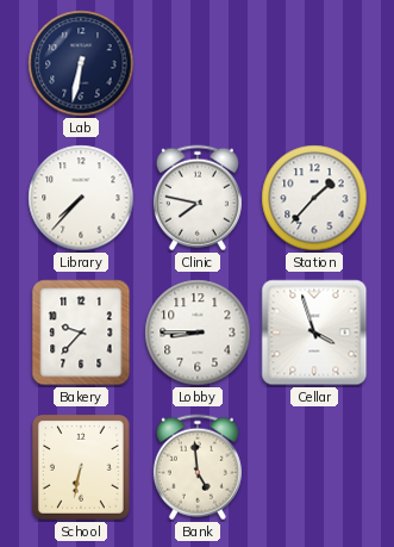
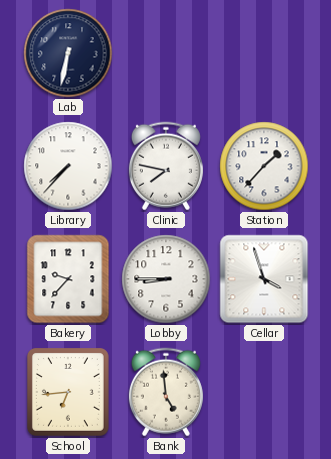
School: 6:32 -> 6:44
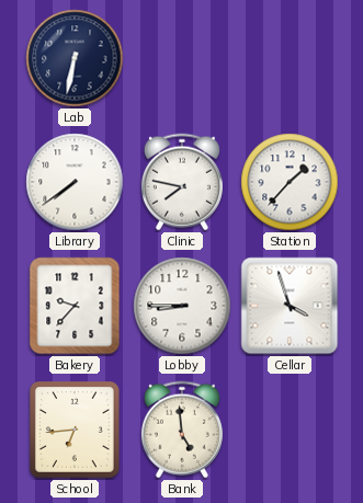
Library: 7:37 -> 7:39
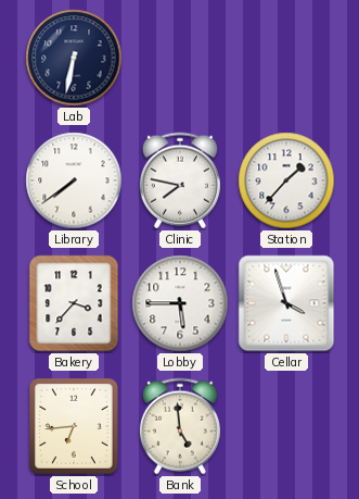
Bakery: 9:37 -> 3:37
Lobby: 8:45 -> 5:45
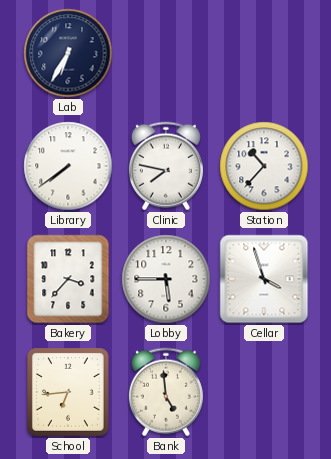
Lab: 6:32 -> 6:35
Station: 1:37 -> 10:37
